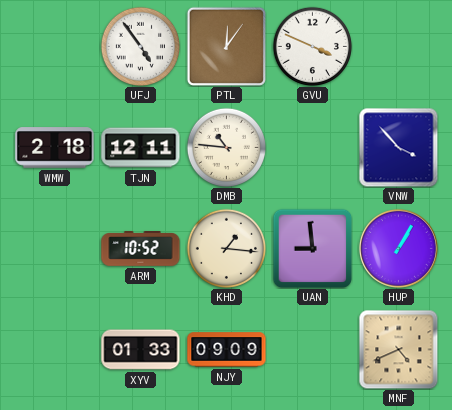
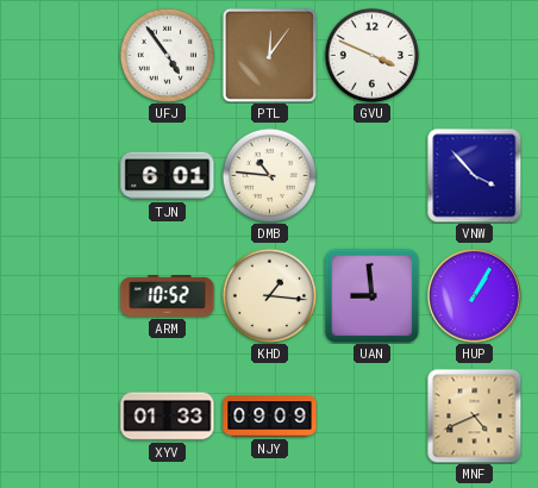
WMW: 2:18 -> none
TJN: 12:11 -> 6:01
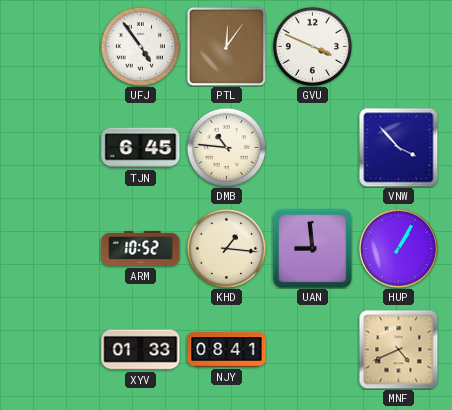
TJN: 6:01 -> 6:45
NJY: 09:09 -> 08:41
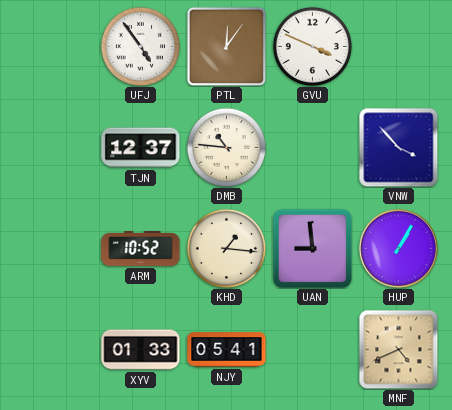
TJN: 6:45 -> 12:37
NJY: 08:41 -> 05:41
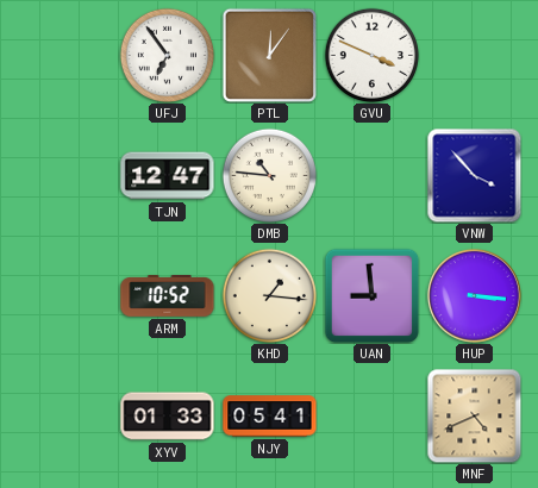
UFJ: 4:54 -> 6:54
TJN: 12:37 -> 12:47
HUP: 1:05 -> 3:16
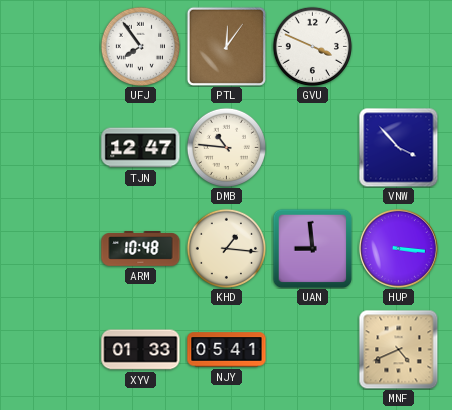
UFJ: 6:54 -> 7:54
ARM: 10:52 -> 10:48
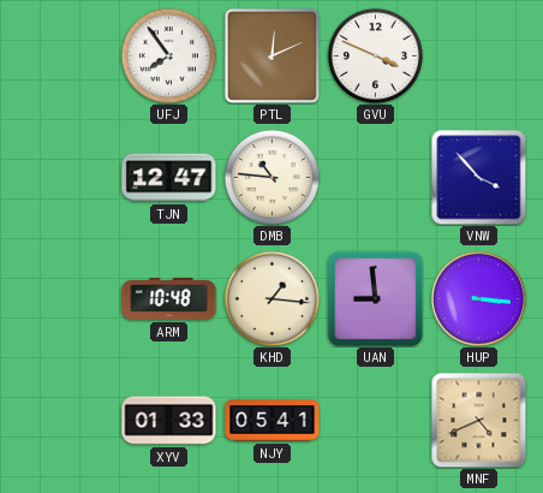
PTL: 12:06 -> 12:11
